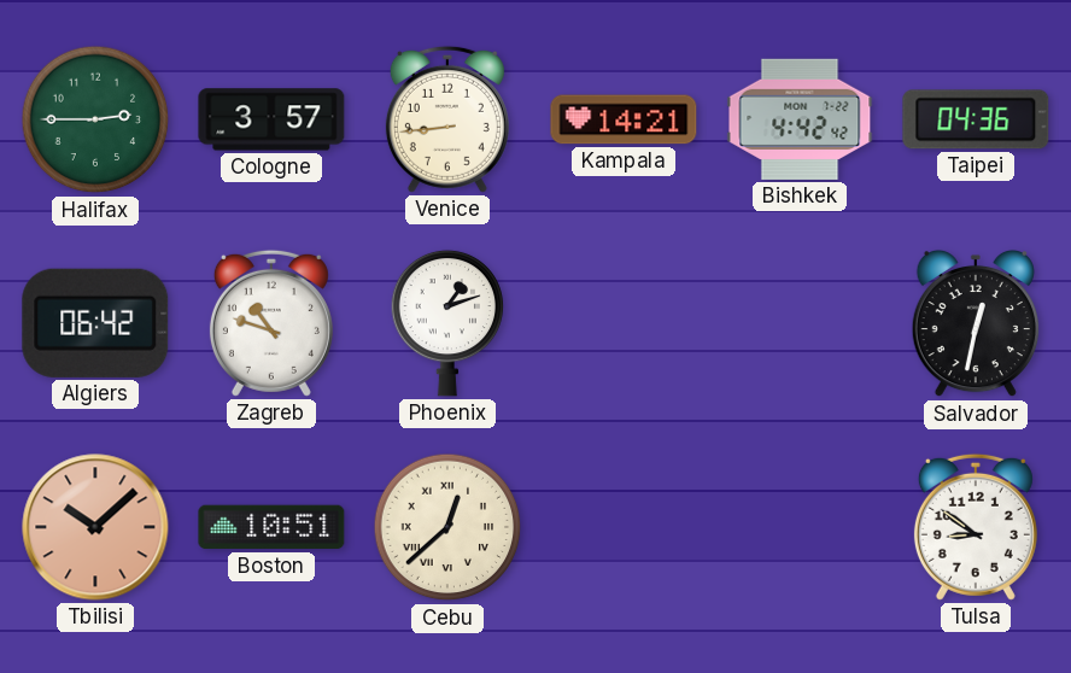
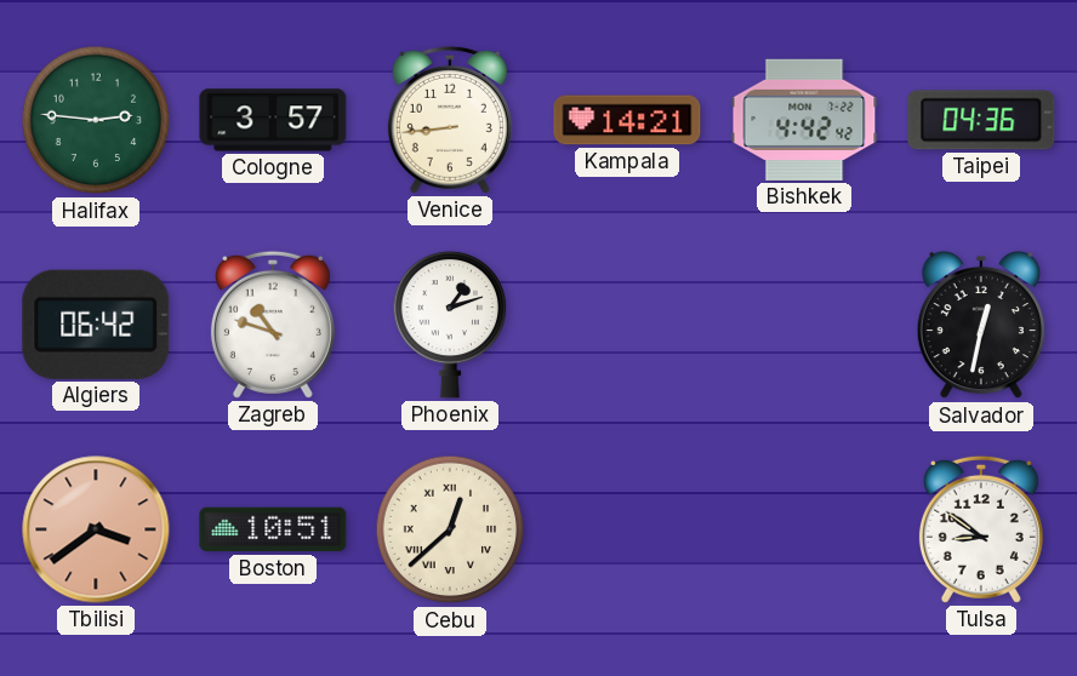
Halifax: 2:45 -> 2:46
Tbilisi: 10:08 -> 3:39
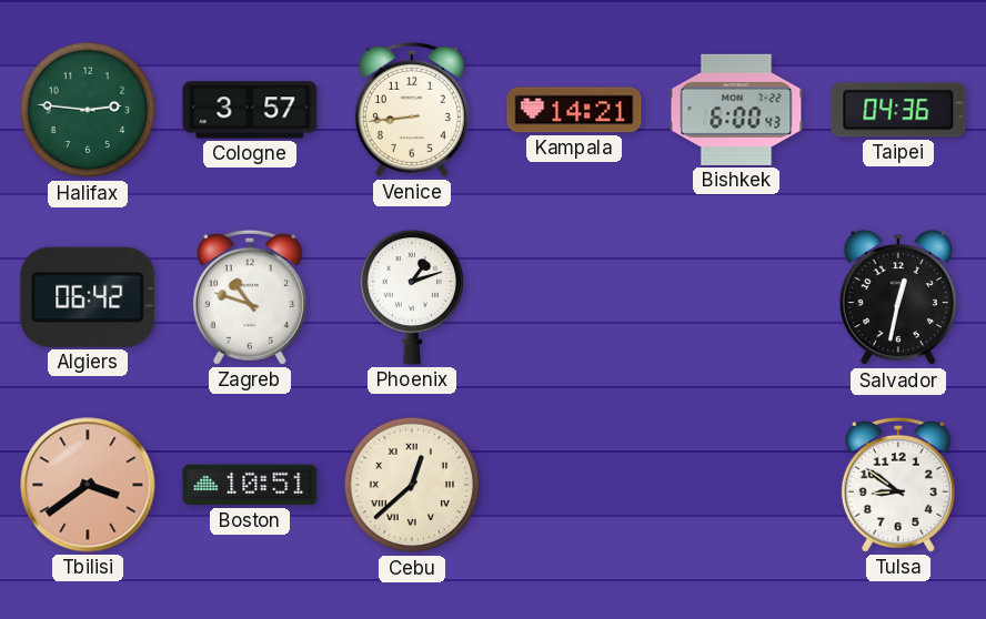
Bishkek: 4:42 -> 6:00
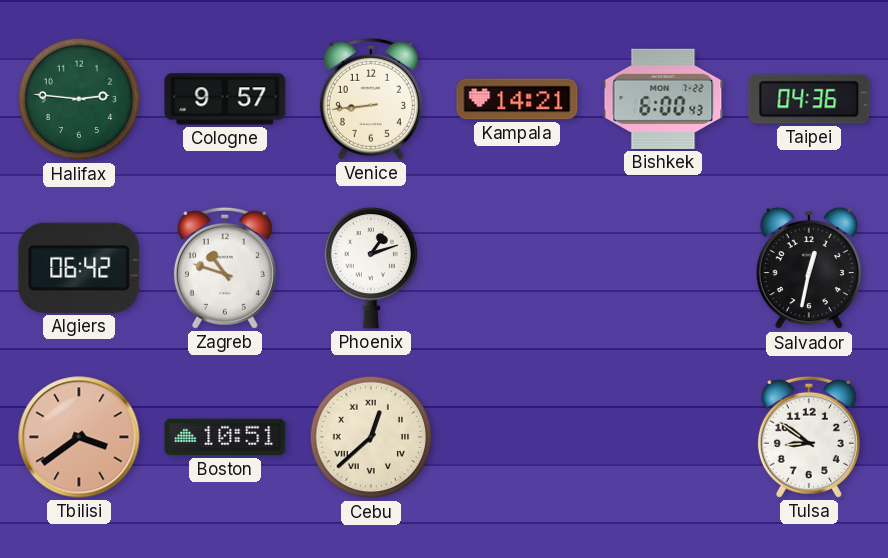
Cologne: 3:57 -> 9:57
